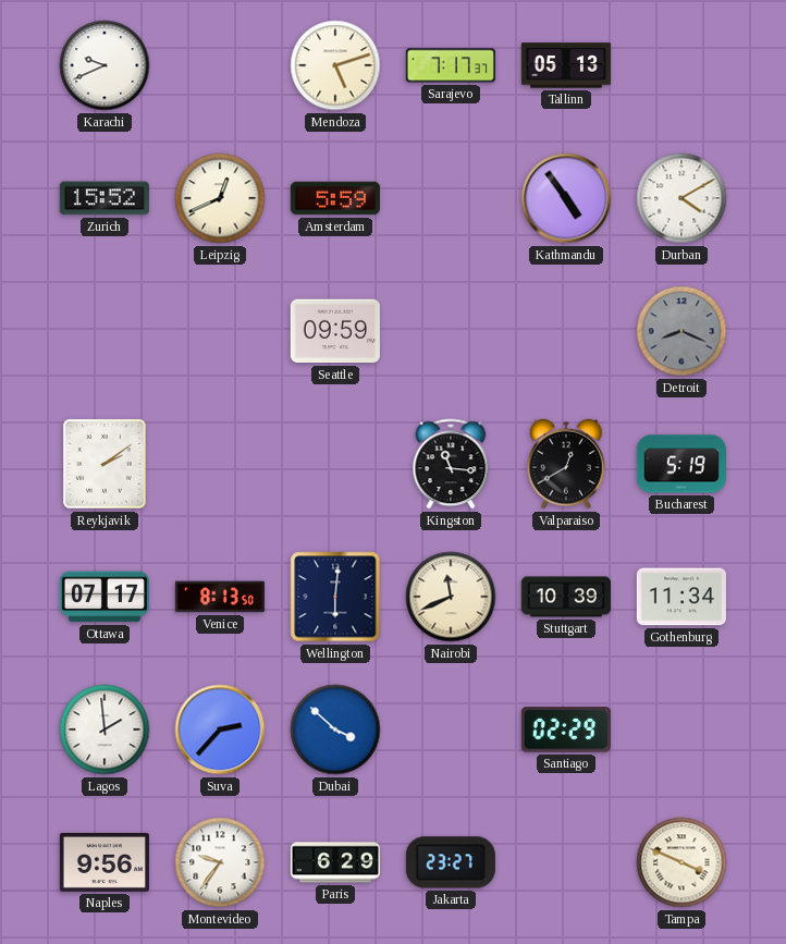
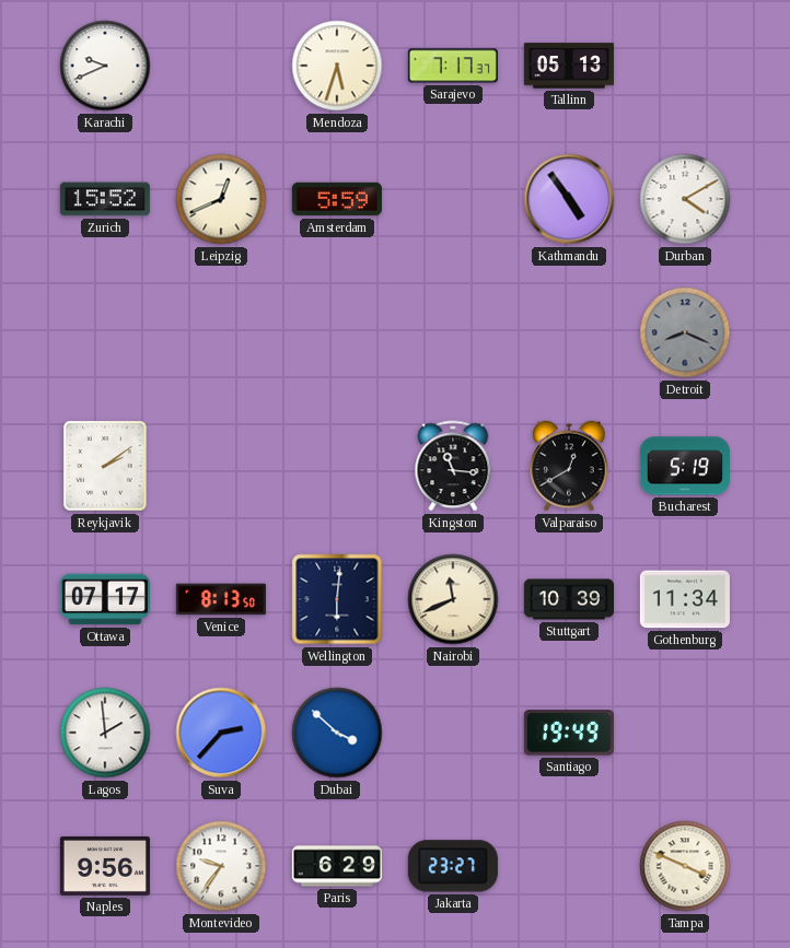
Mendoza: 5:12 -> 5:33
Seattle: 09:59 -> none
Santiago: 02:29 -> 19:49
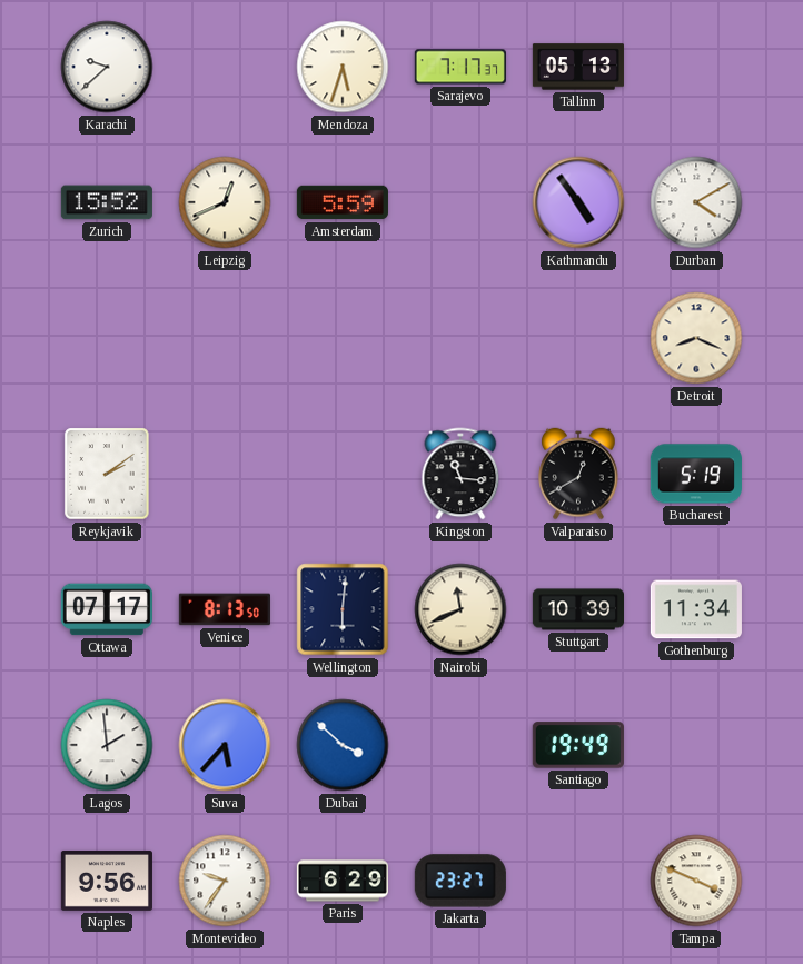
Karachi: 9:41 -> 9:38
Detroit dial: grey -> cream
Suva: 2:37 -> 5:37
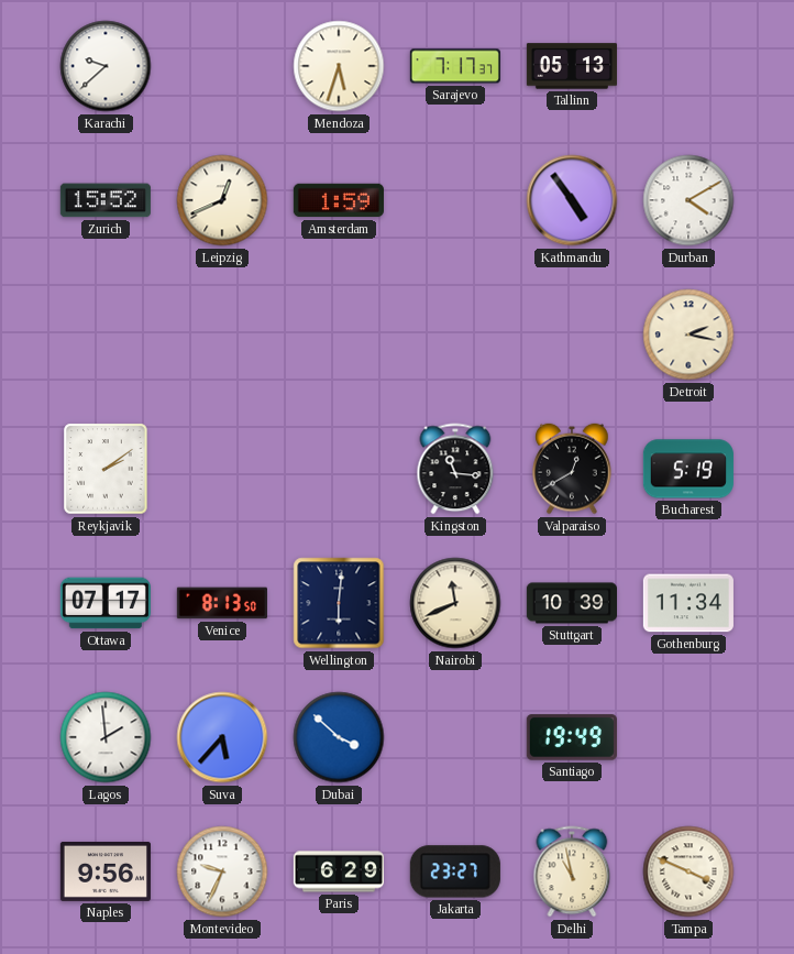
Amsterdam: 5:59 -> 1:59
Detroit: 8:19 -> 2:17
Montevideo: 9:36 -> 9:34
Delhi: none -> 10:58
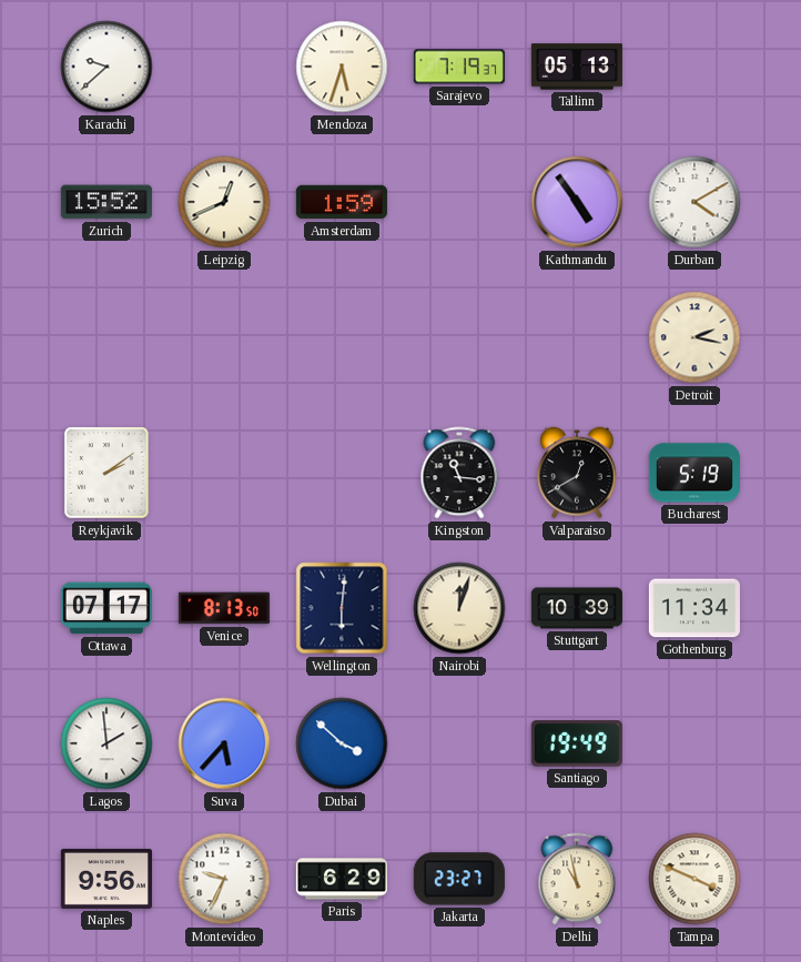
Sarajevo: 7:17 -> 7:19
Nairobi: 11:41 -> 12:03
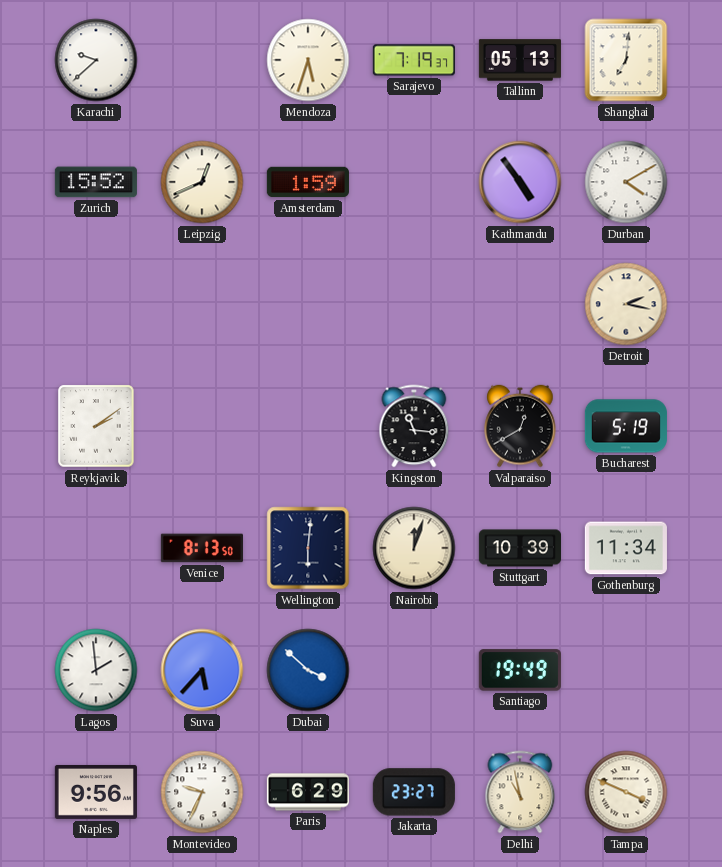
Shanghai: none -> 7:01
Ottawa: 07:17 -> none
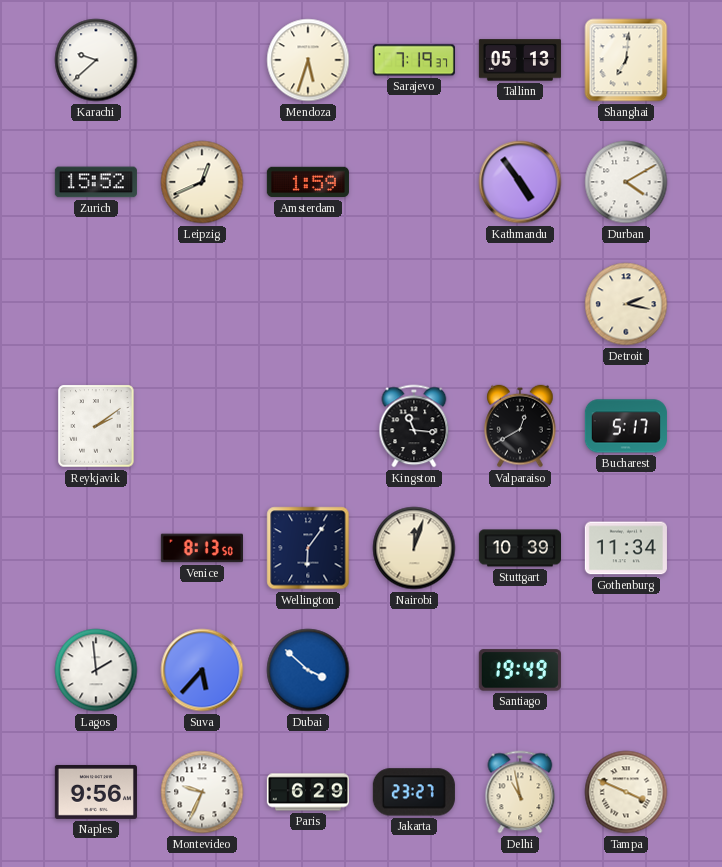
Bucharest: 5:19 -> 5:17
Wellington: 6:01 -> 6:06
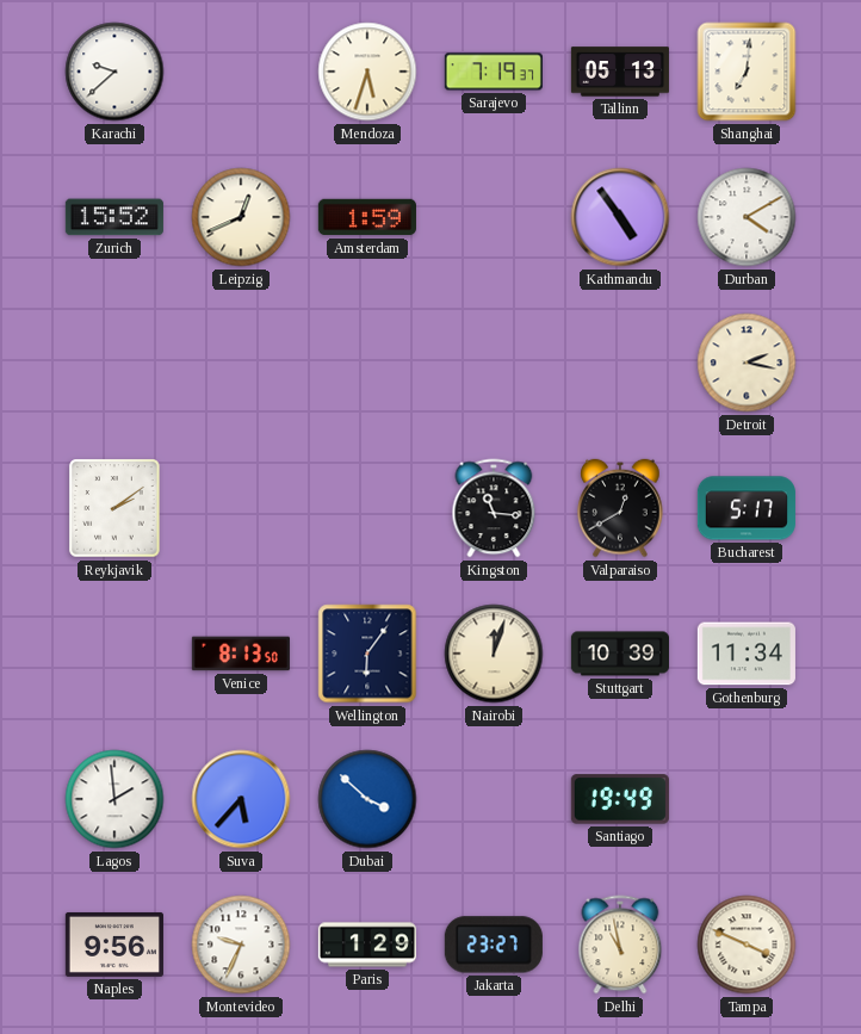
Paris: 6:29 -> 1:29
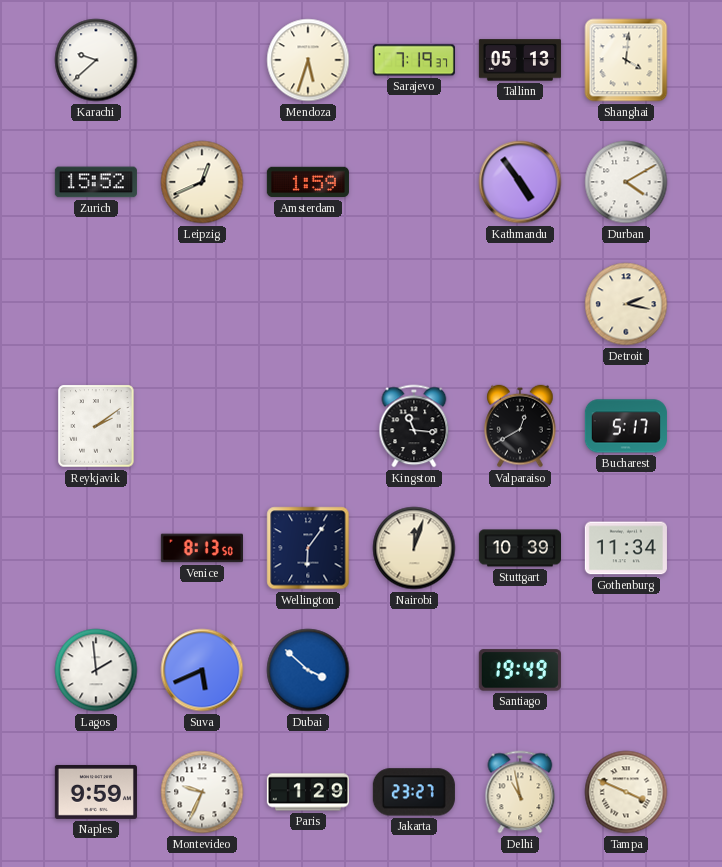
Shanghai: 7:01 -> 4:01
Suva: 5:37 -> 5:41
Naples: 9:56 -> 9:59
